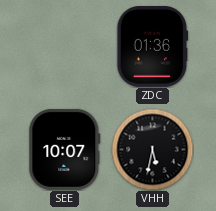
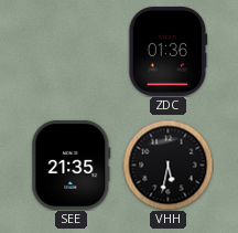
SEE: 10:07 -> 21:35
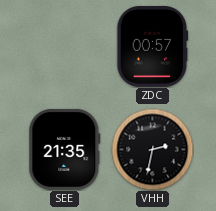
ZDC: 01:36 -> 00:57
VHH: 5:32 -> 2:32
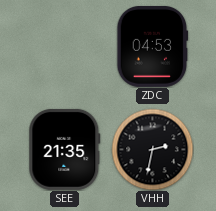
ZDC: 00:57 -> 04:53
